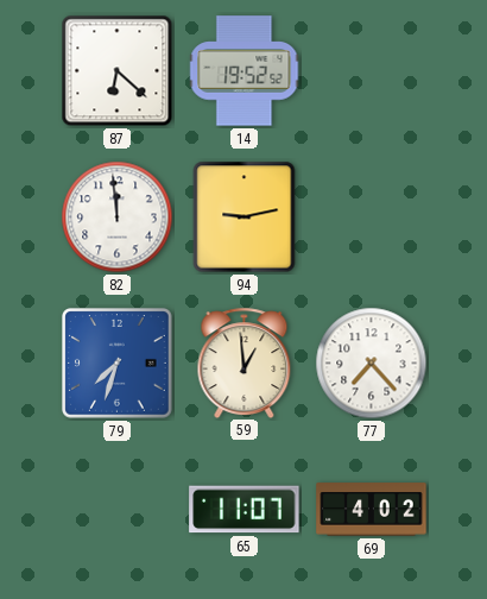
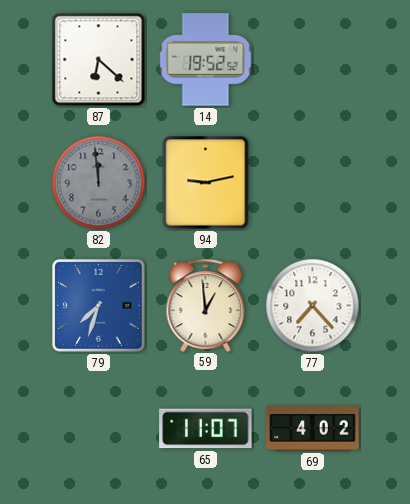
82 dial: white -> grey
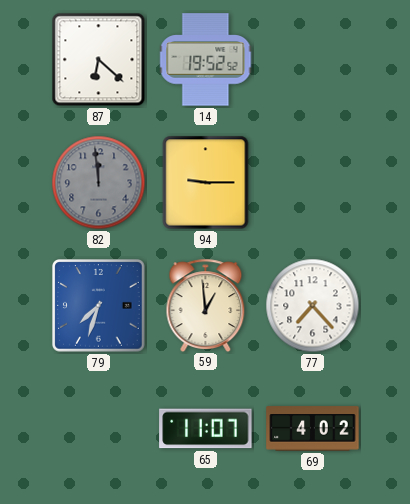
94: 9:13 -> 9:15
